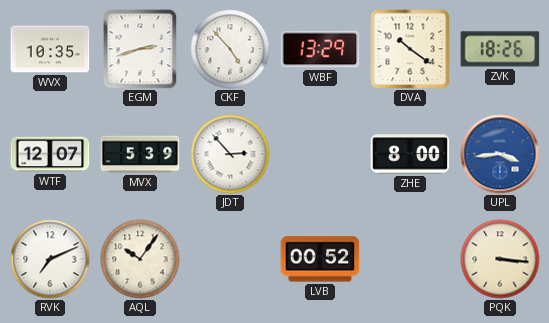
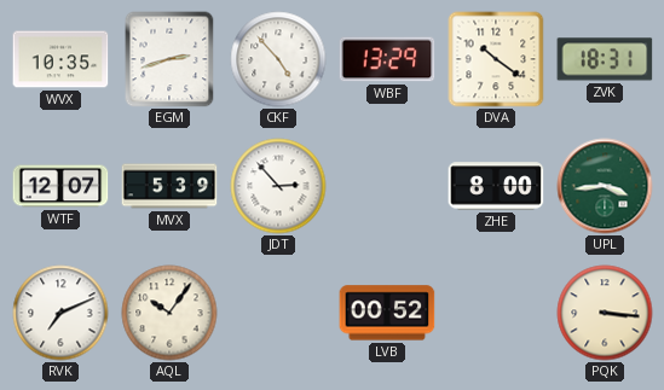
ZVK: 18:26 -> 18:31
UPL dial: blue -> green
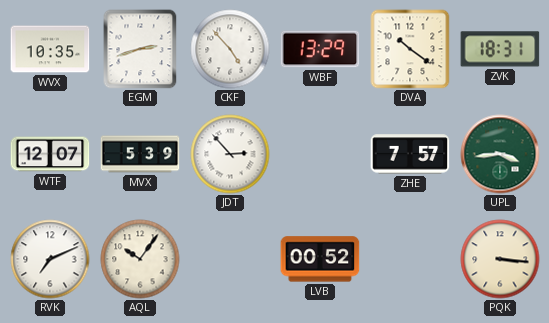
ZHE: 8:00 -> 7:57
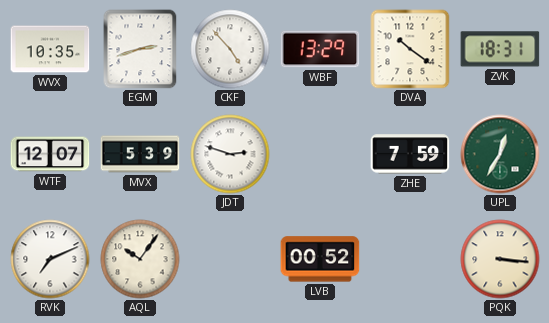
JDT: 2:53 -> 2:48
ZHE: 7:57 -> 7:59
UPL: 3:44 -> 12:35
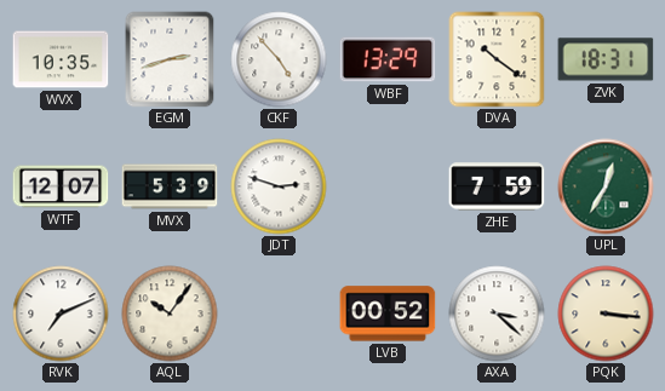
AXA: none -> 3:22
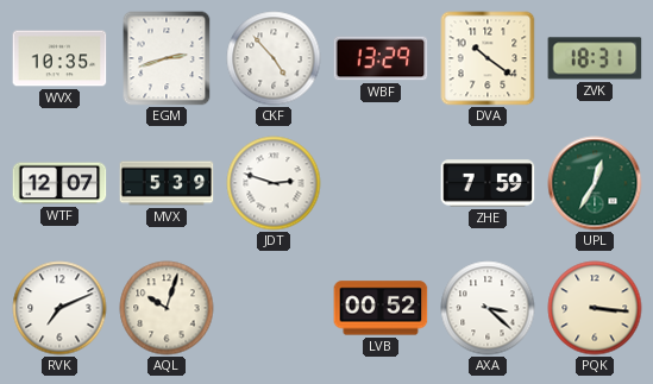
AQL: 10:06 -> 10:03
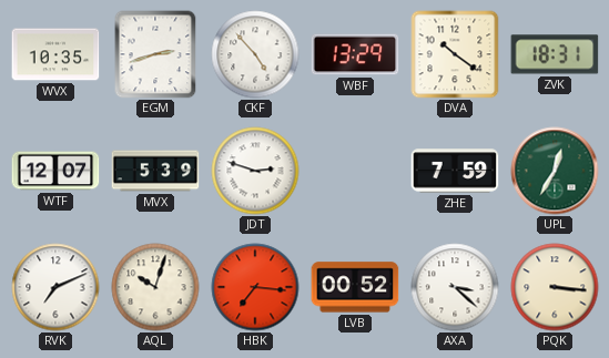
HBK: none -> 7:16
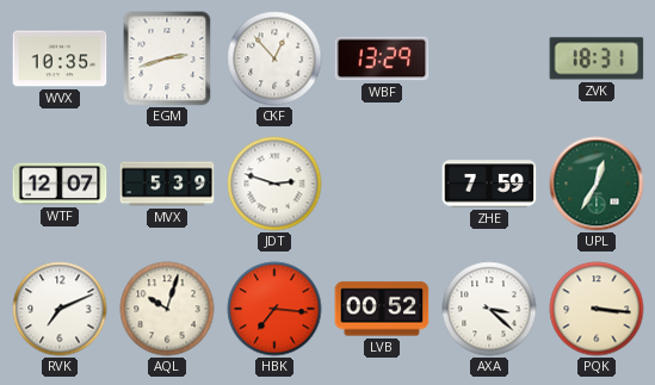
CKF: 4:53 -> 12:53
DVA: 10:21 -> none
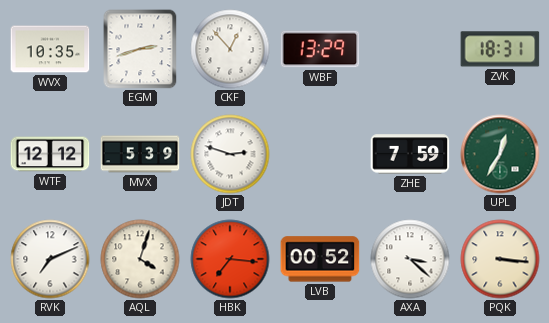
WTF: 12:07 -> 12:12
AQL: 10:03 -> 4:03
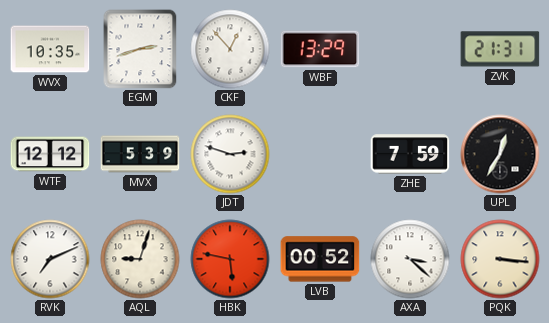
ZVK: 18:31 -> 21:31
UPL dial: green -> black
AQL: 4:03 -> 9:03
HBK: 7:16 -> 5:47
